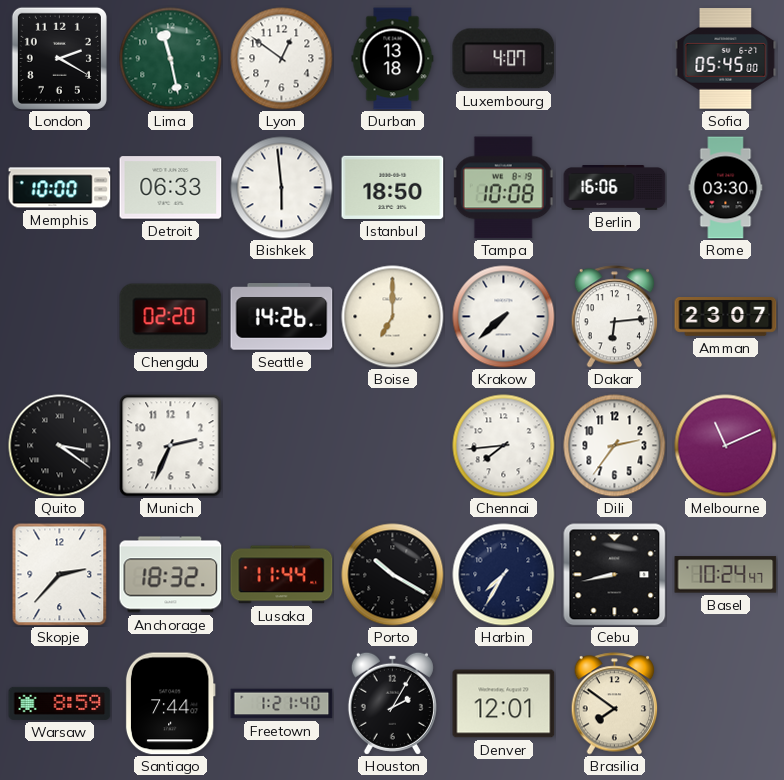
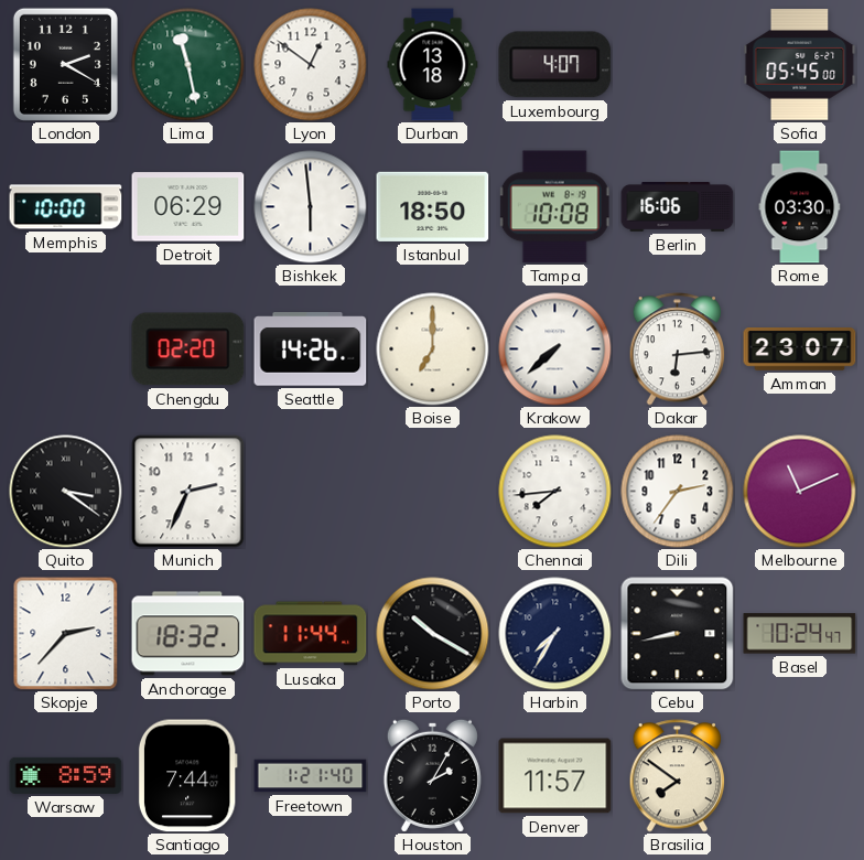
Detroit: 06:33 -> 06:29
Denver: 12:01 -> 11:57
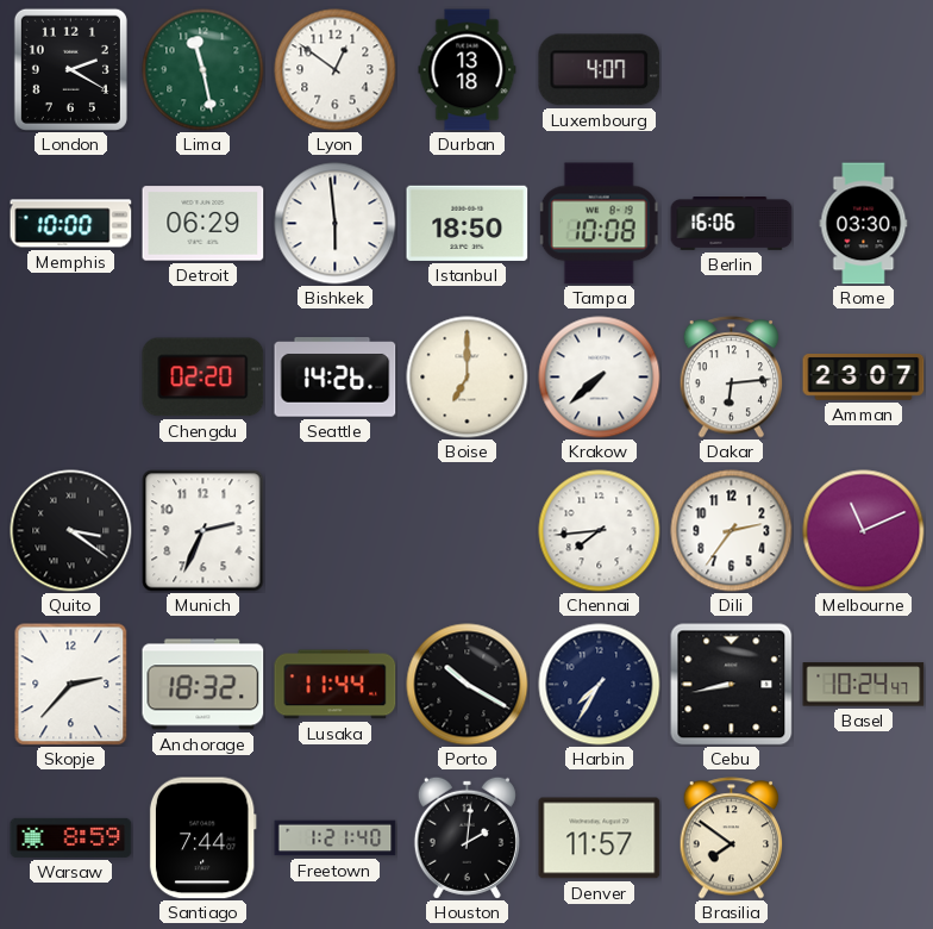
Sofia: 05:45 -> none
Houston: 2:05 -> 2:01
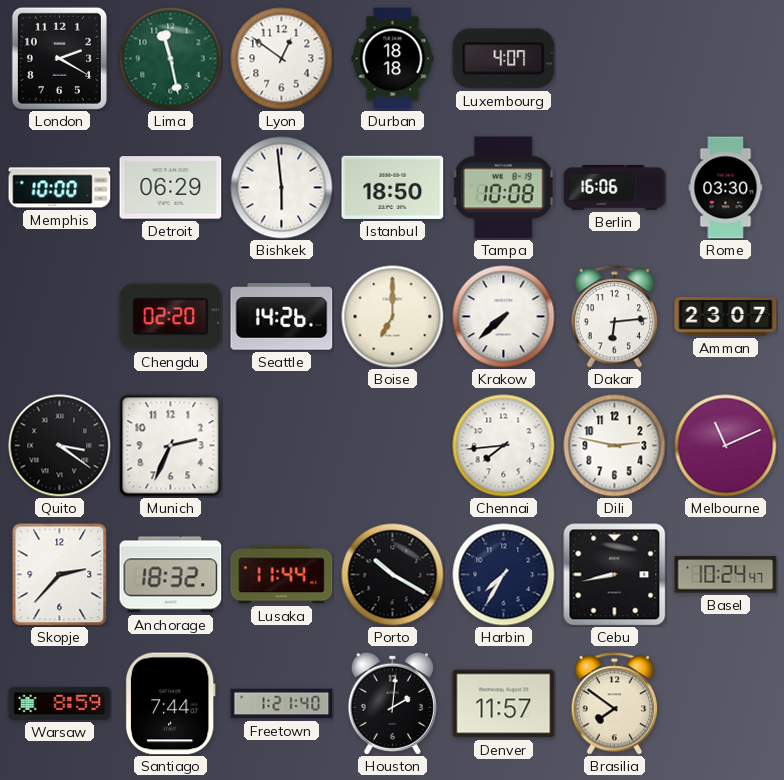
Durban: 13:18 -> 18:18
Dili: 2:36 -> 2:47
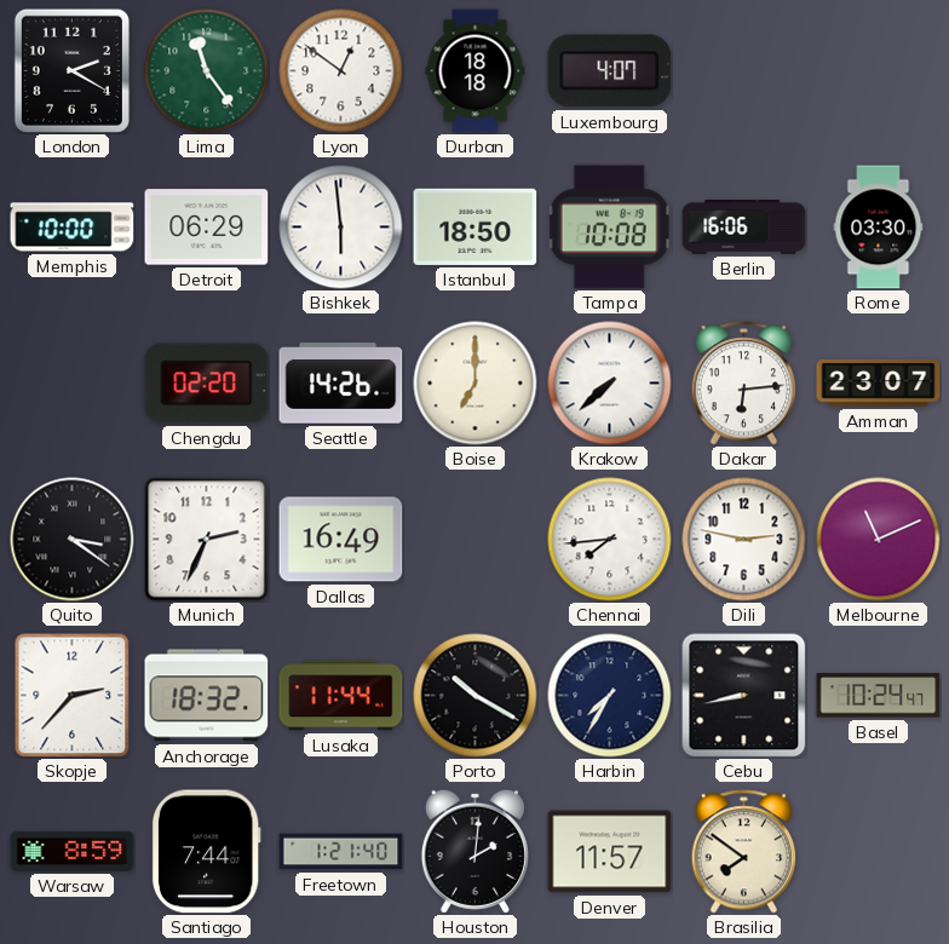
Lima: 11:28 -> 11:24
Dallas: none -> 16:49
